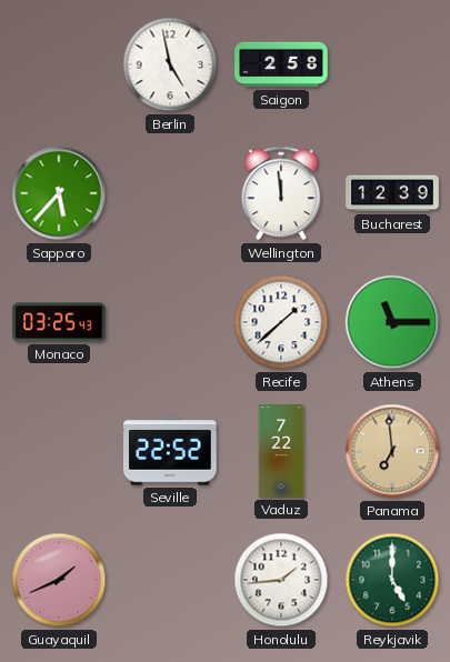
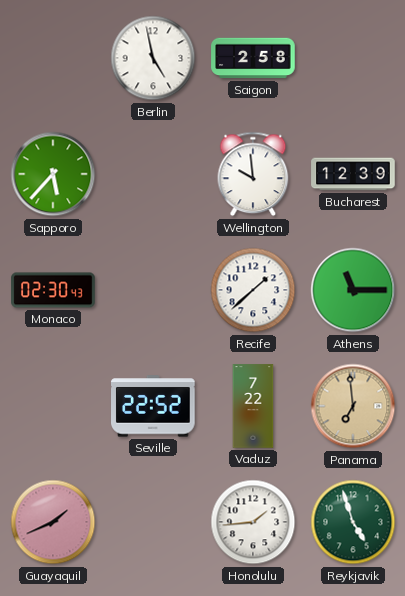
Wellington: 11:59 -> 9:59
Monaco: 03:25 -> 02:30
Reykjavik: 5:00 -> 4:57
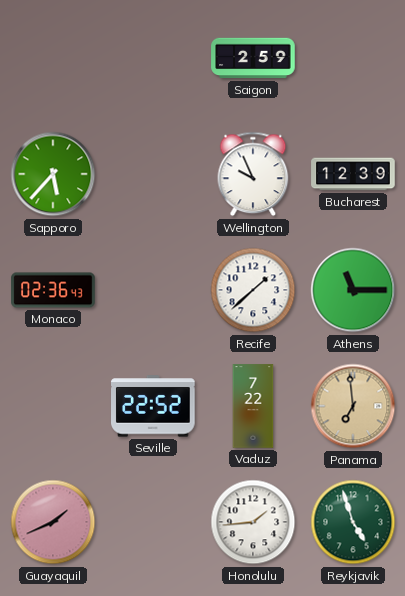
Berlin: 4:58 -> none
Saigon: 2:58 -> 2:59
Wellington: 9:59 -> 9:56
Monaco: 02:30 -> 02:36
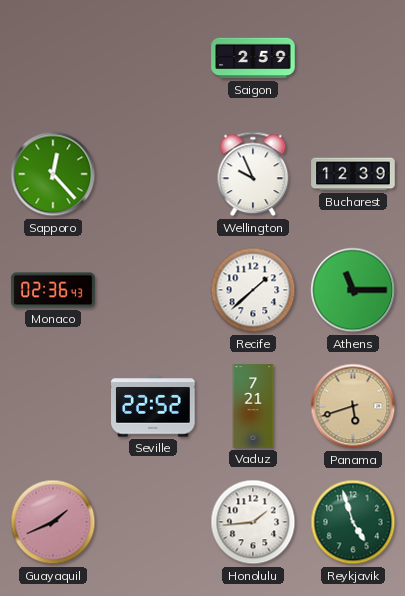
Sapporo: 5:37 -> 12:23
Vaduz: 7:22 -> 7:21
Panama: 6:59 -> 5:42
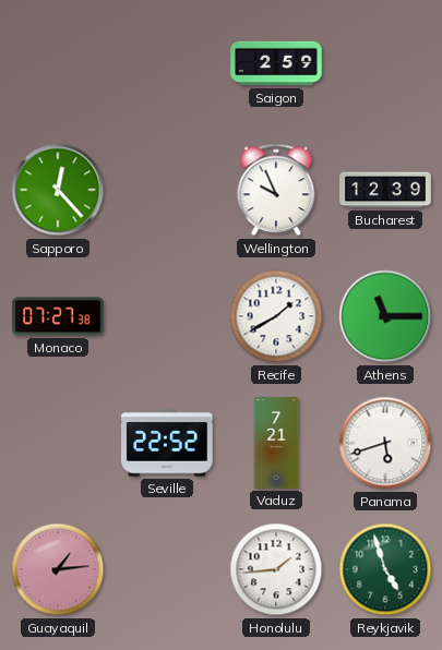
Monaco: 02:36 -> 07:27
Recife: 1:38 -> 1:40
Panama dial: champagne -> white
Guayaquil: 1:41 -> 1:14
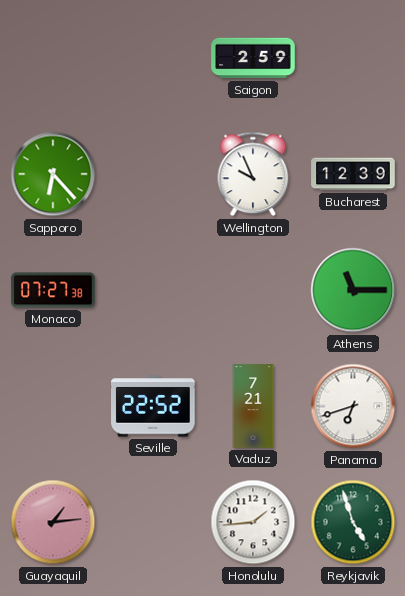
Sapporo: 12:23 -> 6:23
Recife: 1:40 -> none
Panama: 5:42 -> 6:42
